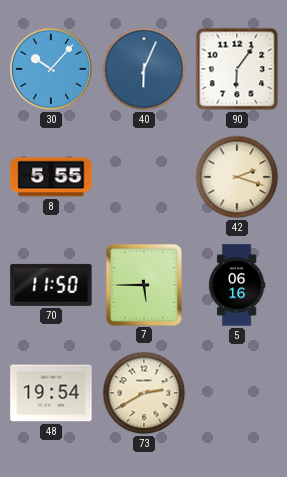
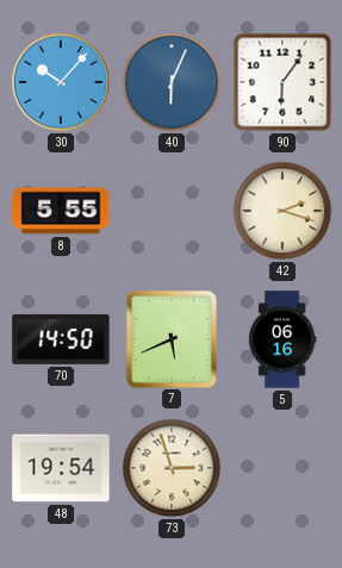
70: 11:50 -> 14:50
7: 5:45 -> 5:41
73: 2:40 -> 2:57
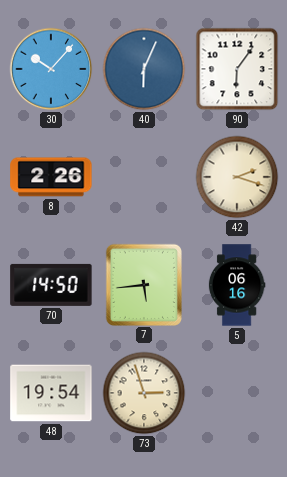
8: 5:55 -> 2:26
7: 5:41 -> 5:44
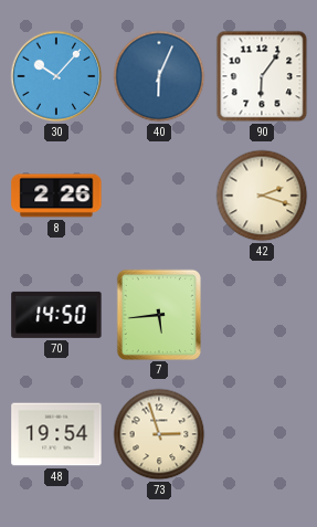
5: 06:16 -> none
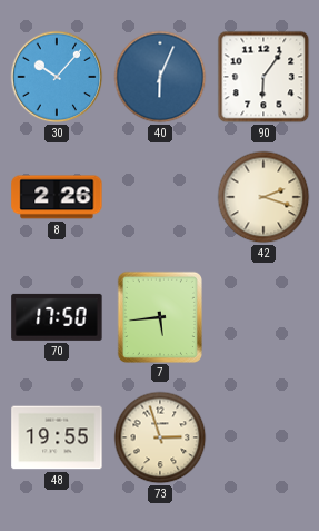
70: 14:50 -> 17:50
48: 19:54 -> 19:55
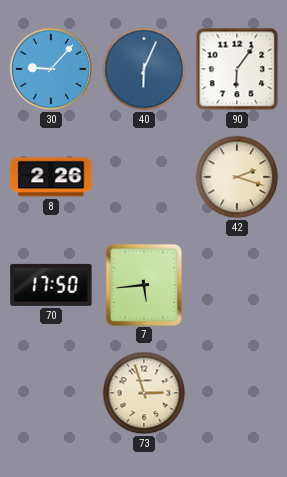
30: 10:07 -> 9:07
48: 19:55 -> none
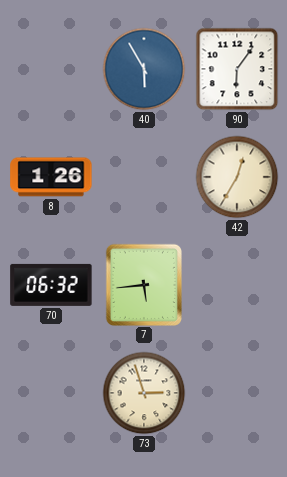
30: 9:07 -> none
40: 6:04 -> 5:55
8: 2:26 -> 1:26
42: 2:18 -> 12:35
70: 17:50 -> 06:32
